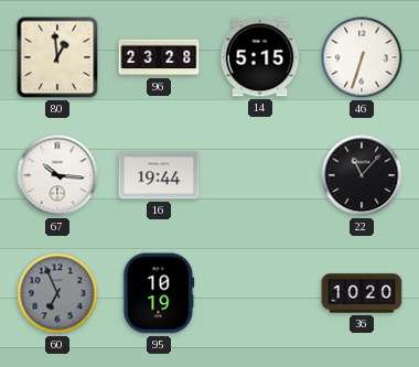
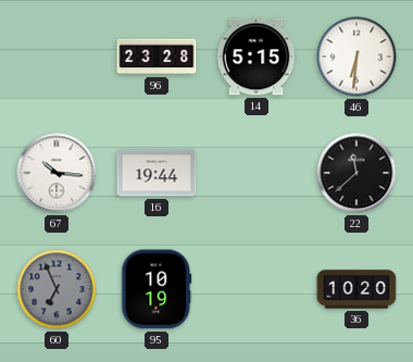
80: 12:59 -> none
46: 6:33 -> 6:31
22: 11:07 -> 11:38
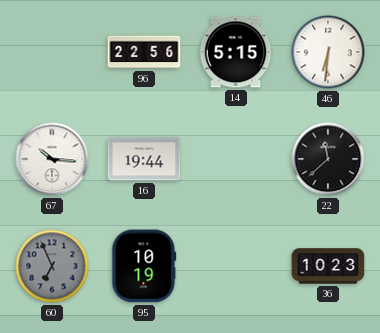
96: 23:28 -> 22:56
36: 10:20 -> 10:23
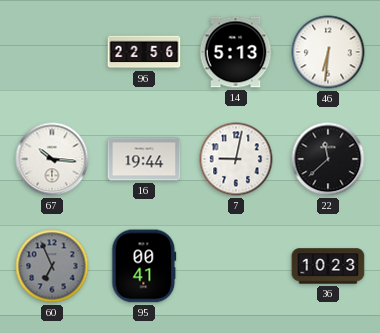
14: 5:15 -> 5:13
7: none -> 9:02
95: 10:19 -> 00:41
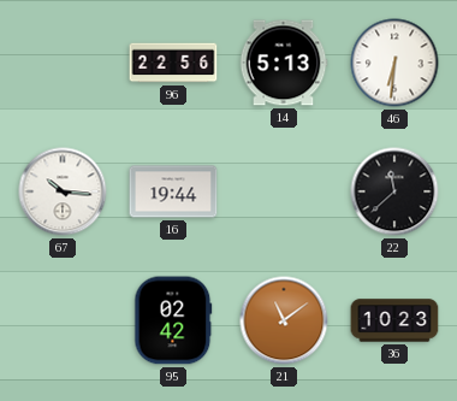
7: 9:02 -> none
60: 6:56 -> none
95: 00:41 -> 02:42
21: none -> 11:09
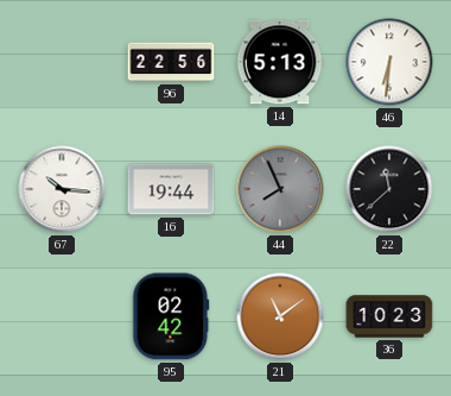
44: none -> 7:56
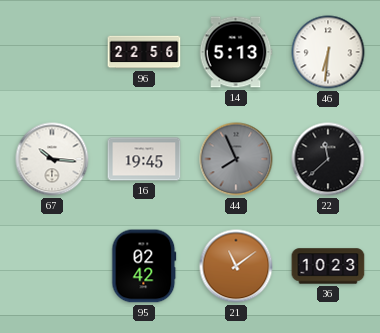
16: 19:44 -> 19:45
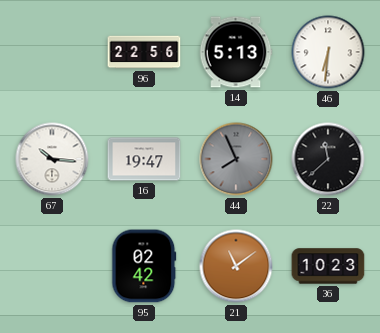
16: 19:45 -> 19:47
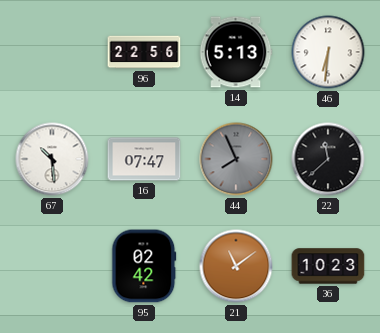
67: 10:16 -> 10:29
16: 19:47 -> 07:47
